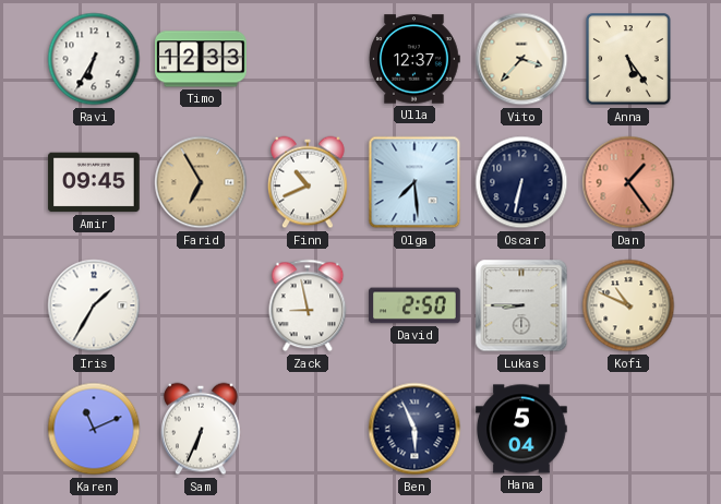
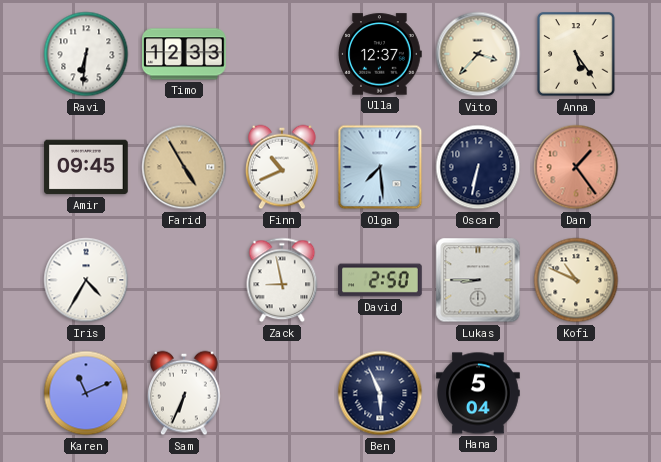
Ravi: 6:35 -> 6:31
Farid: 6:55 -> 4:55
Iris: 1:35 -> 4:35
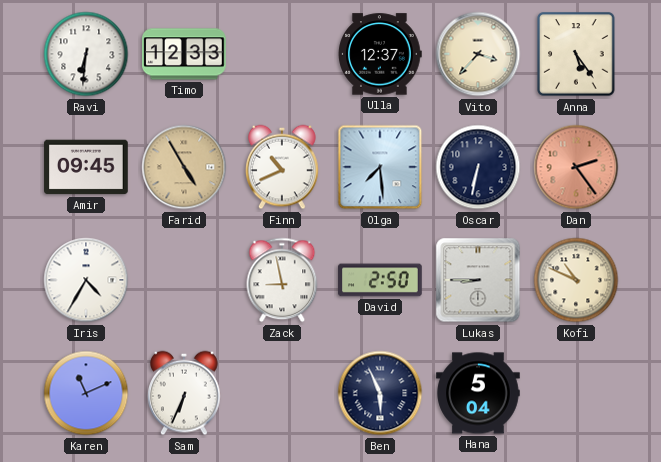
Dan: 1:24 -> 2:24
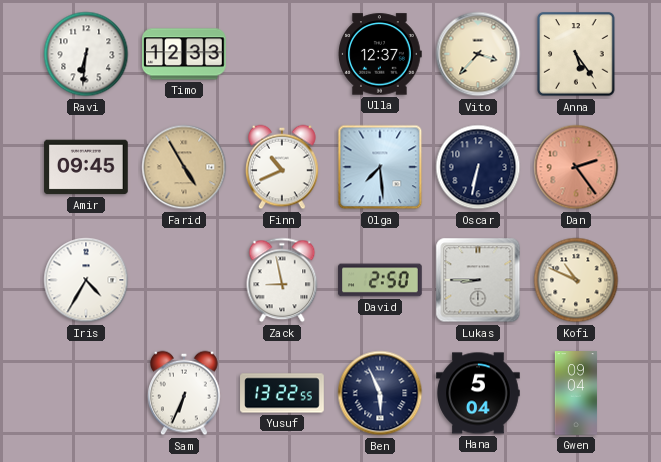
Karen: 11:11 -> none
Yusuf: none -> 13:22
Gwen: none -> 09:04
